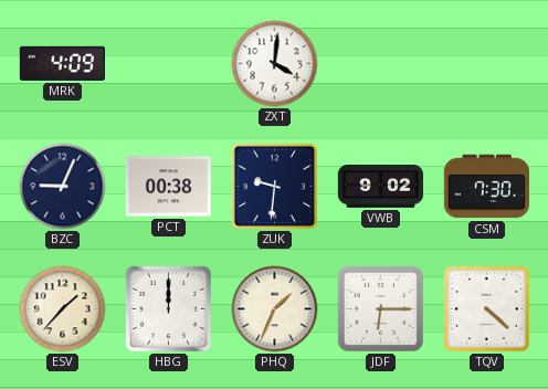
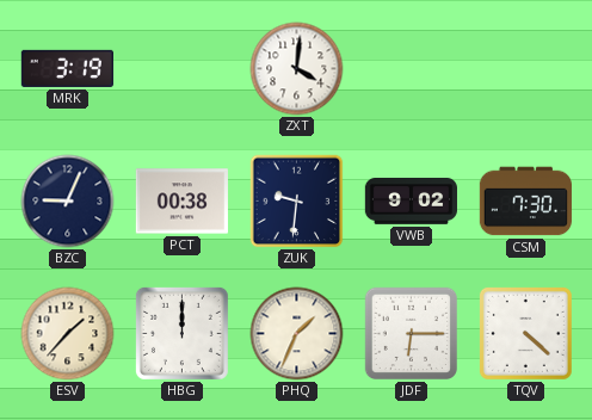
MRK: 4:09 -> 3:19
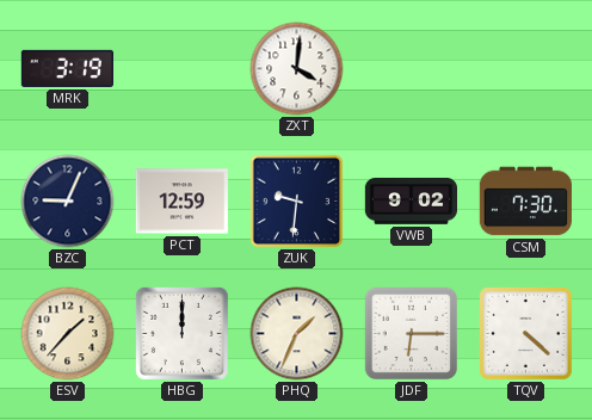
PCT: 00:38 -> 12:59
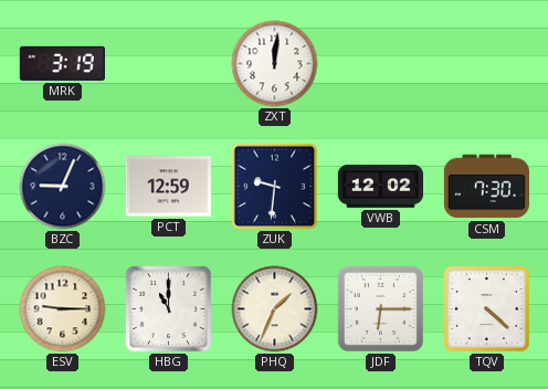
ZXT: 4:01 -> 12:01
VWB: 9:02 -> 12:02
ESV: 1:37 -> 9:15
HBG: 12:00 -> 11:00
